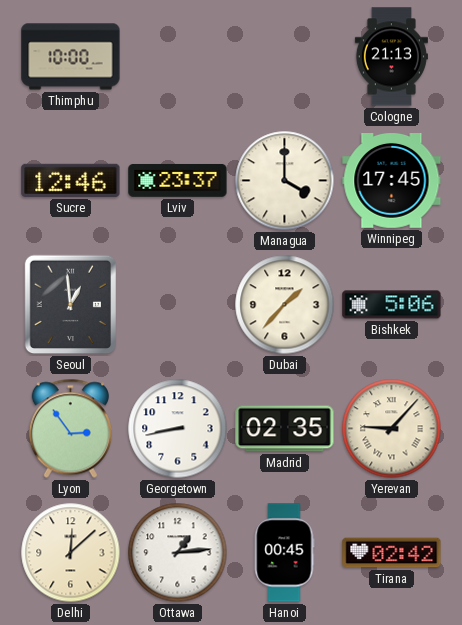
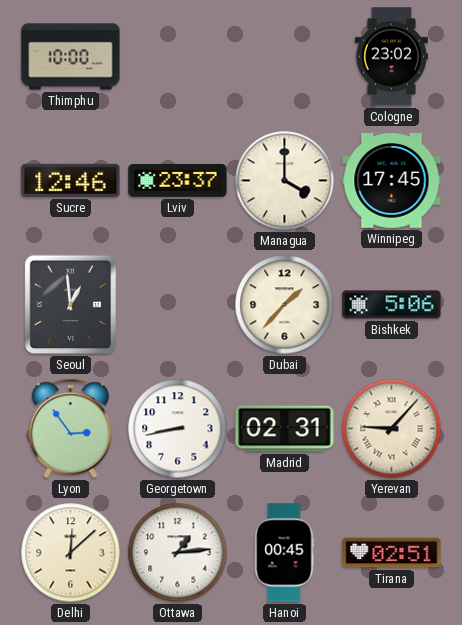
Cologne: 21:13 -> 23:02
Madrid: 02:35 -> 02:31
Tirana: 02:42 -> 02:51
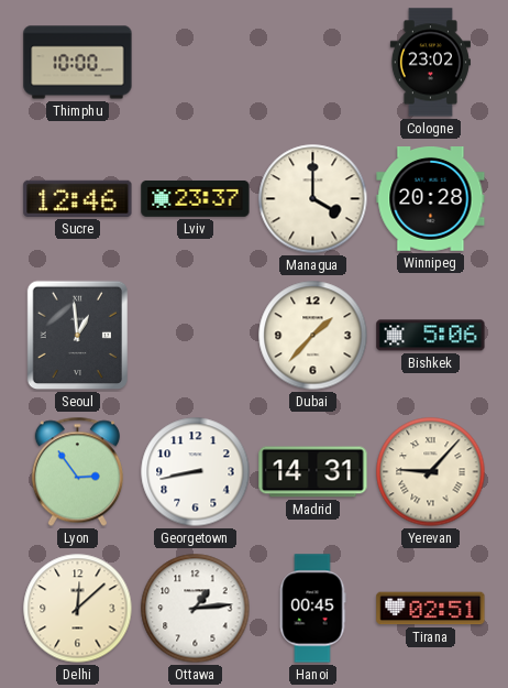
Winnipeg: 17:45 -> 20:28
Madrid: 02:31 -> 14:31
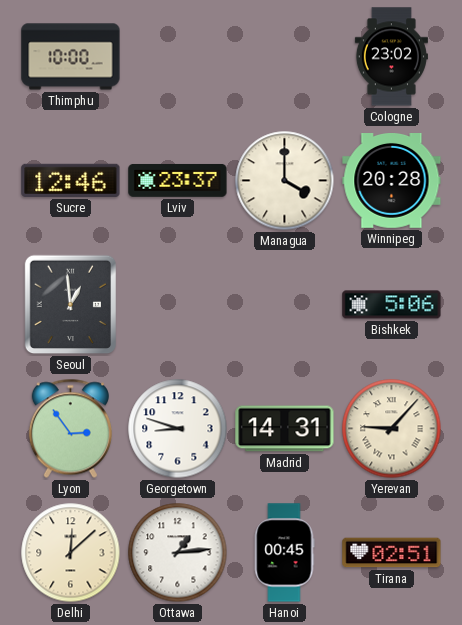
Dubai: 1:37 -> none
Georgetown: 8:43 -> 8:48
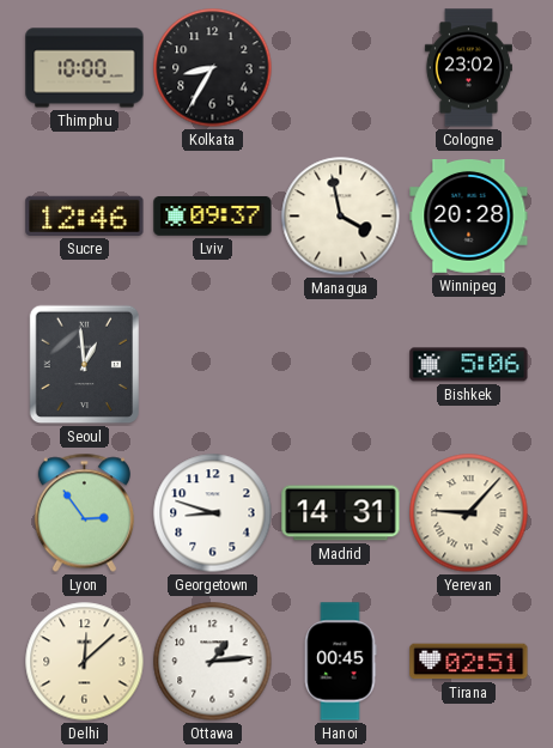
Kolkata: none -> 8:35
Lviv: 23:37 -> 09:37
Managua: 4:00 -> 3:58
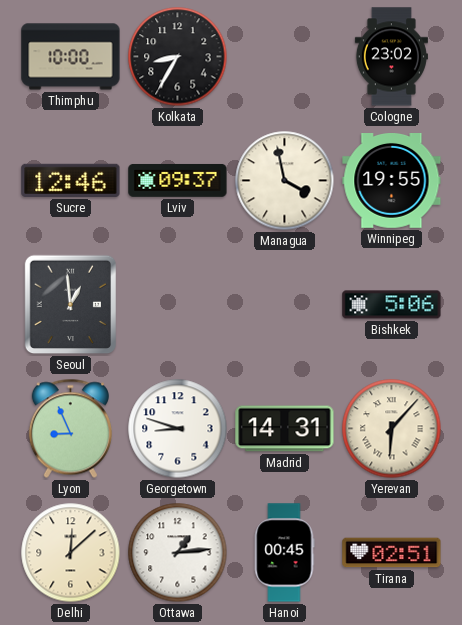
Winnipeg: 20:28 -> 19:55
Lyon: 2:54 -> 8:56
Yerevan: 9:07 -> 6:07
